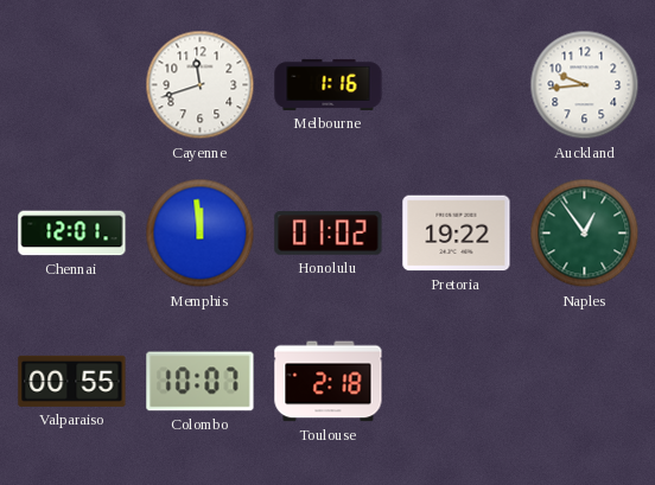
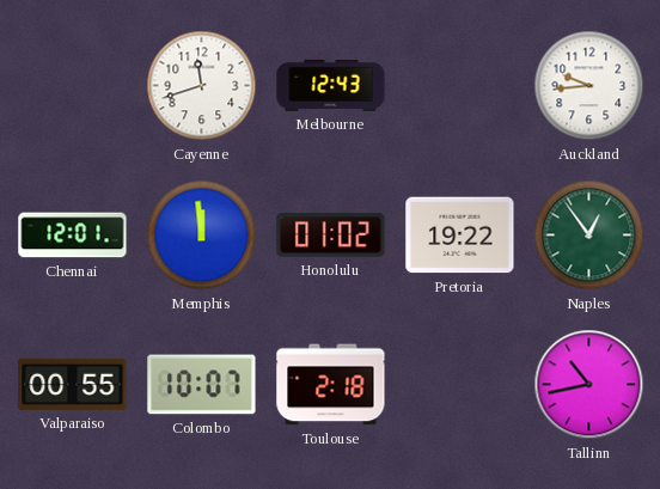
Melbourne: 1:16 -> 12:43
Tallinn: none -> 10:43
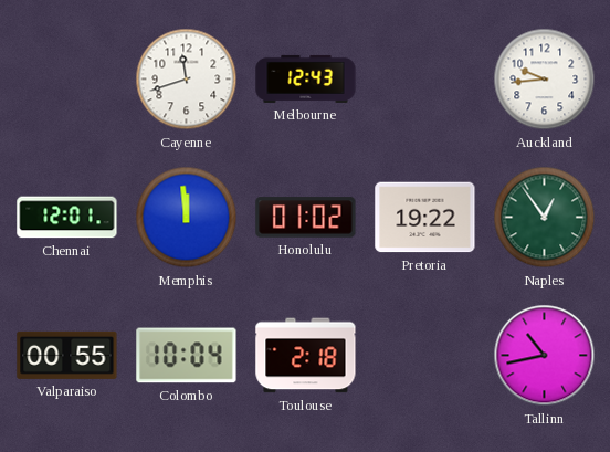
Colombo: 10:07 -> 10:04
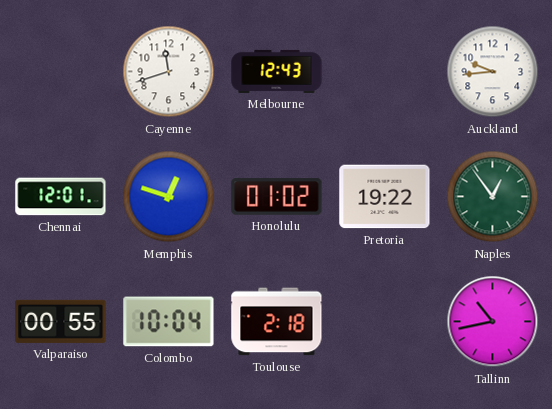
Memphis: 11:59 -> 12:48
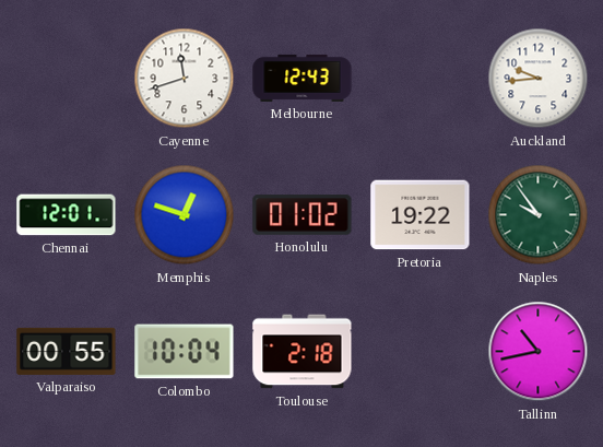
Naples: 12:54 -> 9:54
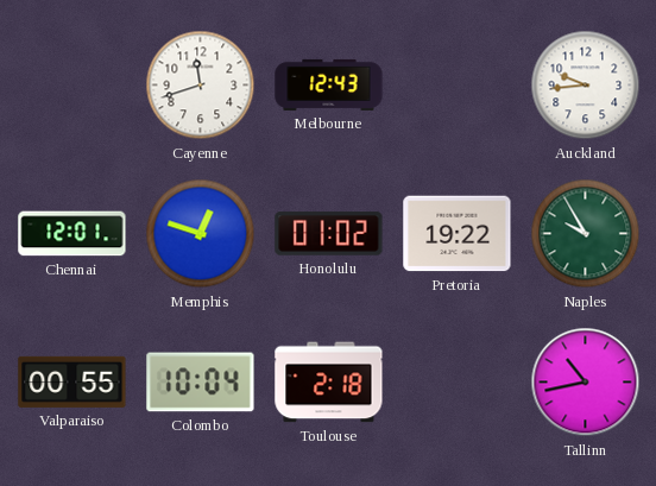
Naples: 9:54 -> 9:55
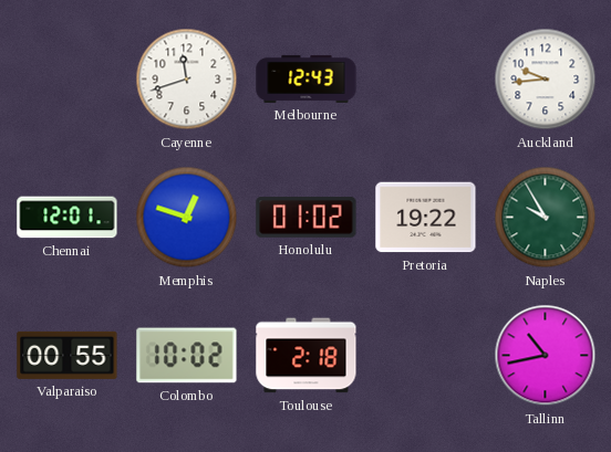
Colombo: 10:04 -> 10:02
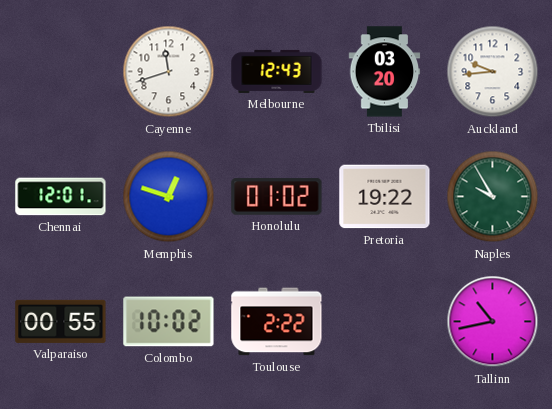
Tbilisi: none -> 03:20
Toulouse: 2:18 -> 2:22
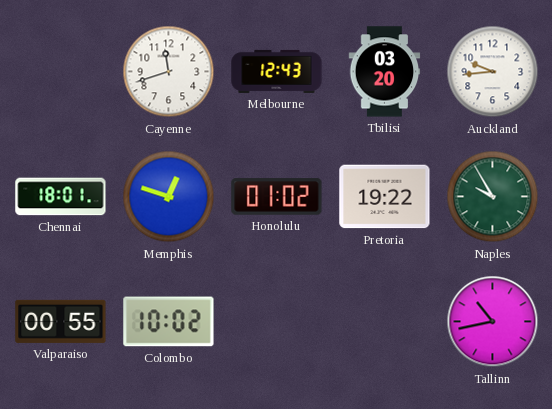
Chennai: 12:01 -> 18:01
Toulouse: 2:22 -> none
